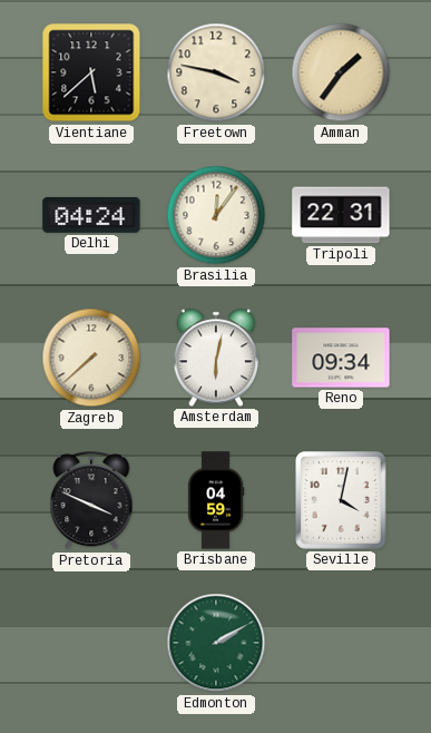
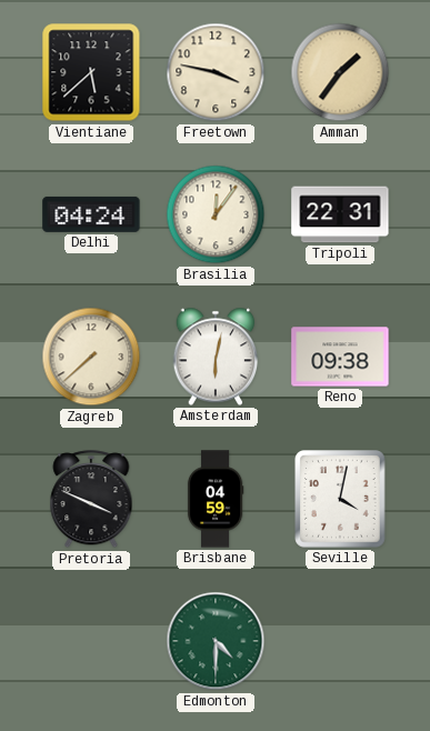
Reno: 09:34 -> 09:38
Edmonton: 2:10 -> 4:30
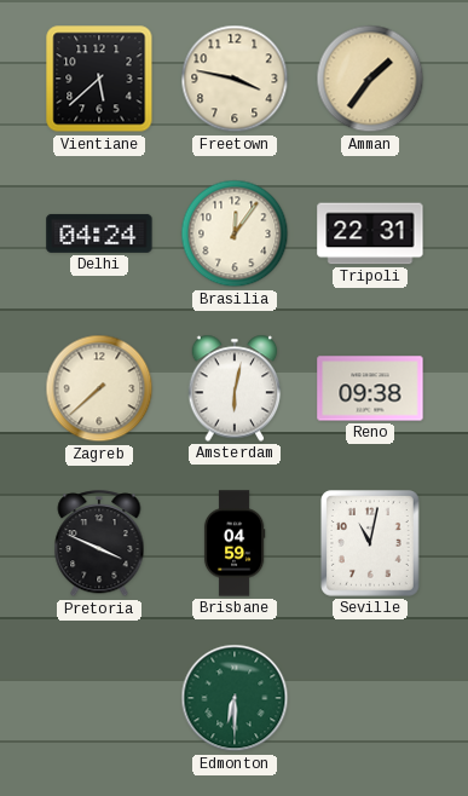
Seville: 4:02 -> 11:02
Edmonton: 4:30 -> 6:30
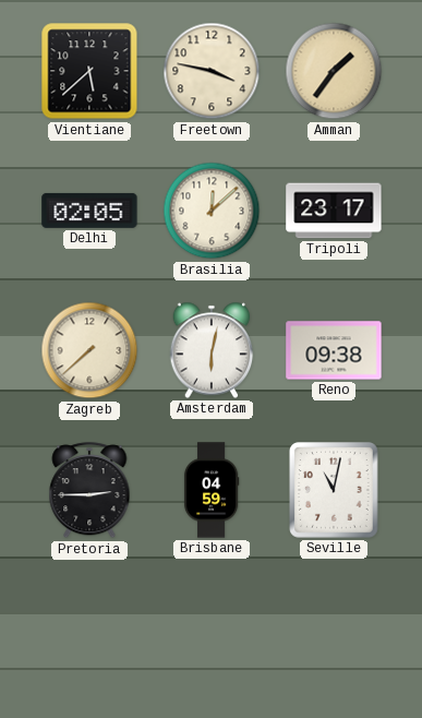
Delhi: 04:24 -> 02:05
Brasilia: 12:06 -> 12:08
Tripoli: 22:31 -> 23:17
Pretoria: 3:49 -> 2:45
Edmonton: 6:30 -> none
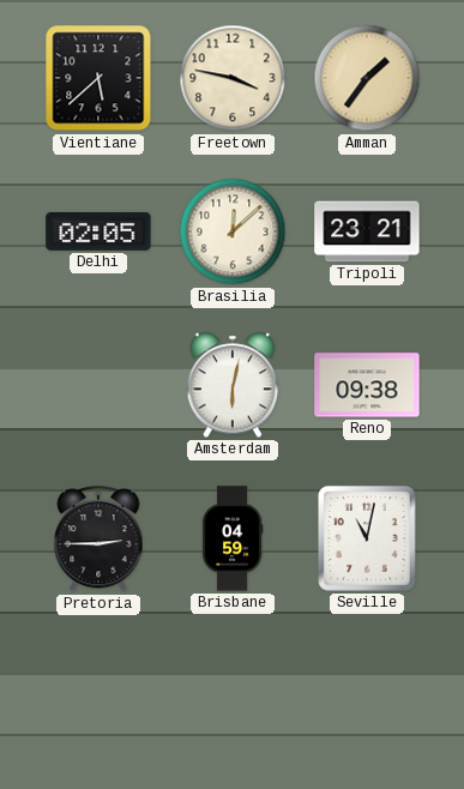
Tripoli: 23:17 -> 23:21
Zagreb: 7:38 -> none
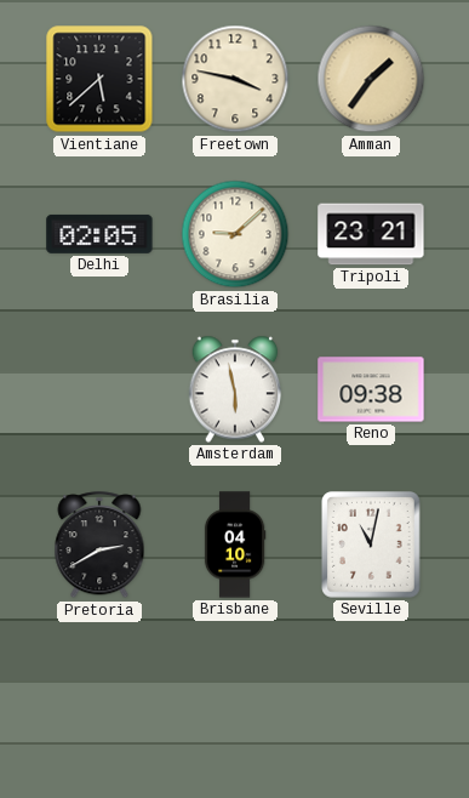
Brasilia: 12:08 -> 9:08
Amsterdam: 6:02 -> 5:58
Pretoria: 2:45 -> 2:40
Brisbane: 04:59 -> 04:10
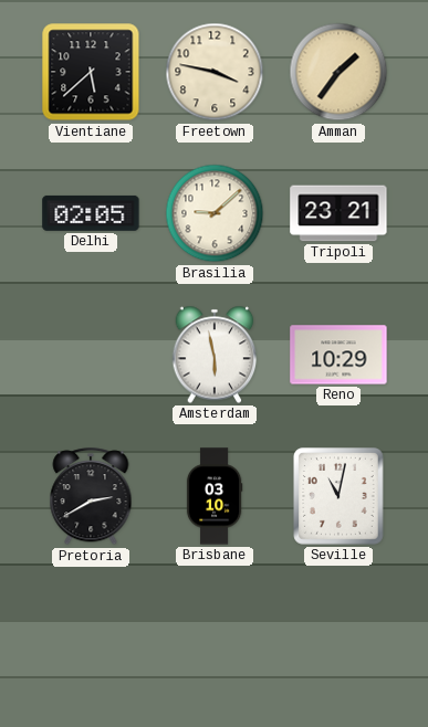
Reno: 09:38 -> 10:29
Brisbane: 04:10 -> 03:10
